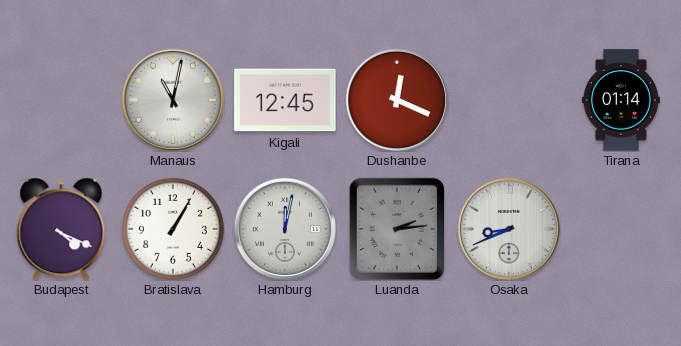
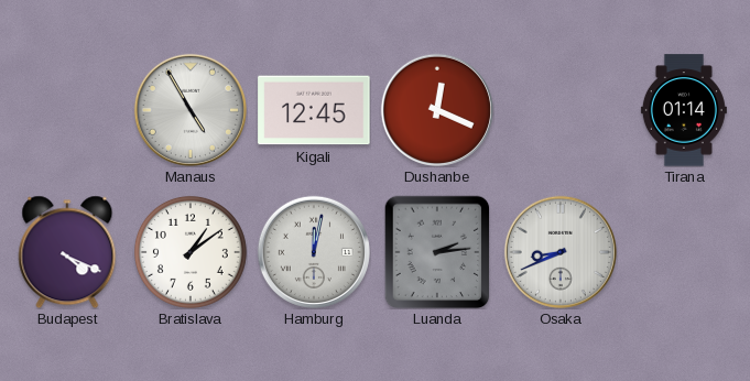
Manaus: 11:02 -> 4:55
Bratislava: 1:05 -> 1:09
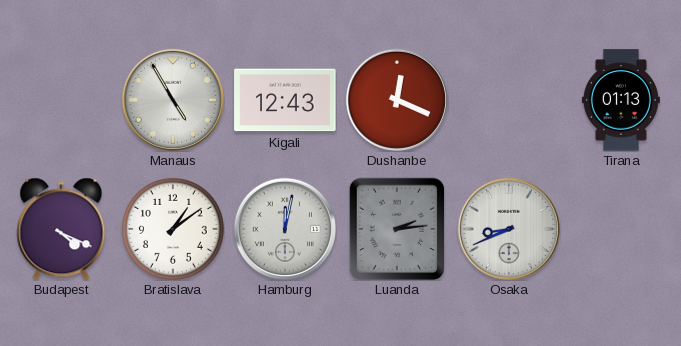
Kigali: 12:45 -> 12:43
Tirana: 01:14 -> 01:13
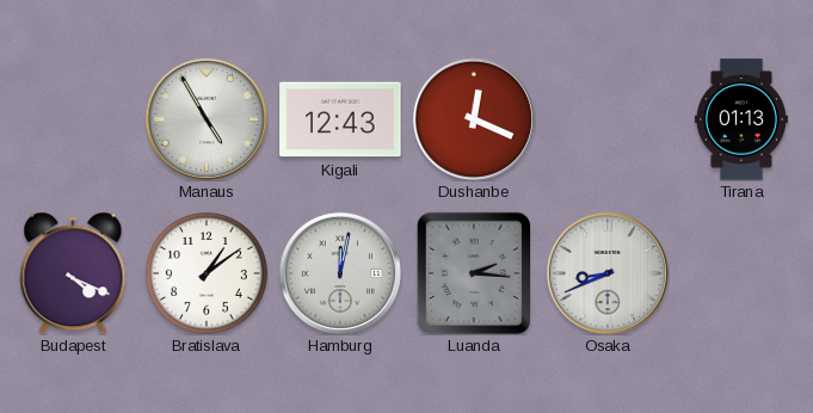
Luanda: 2:14 -> 2:16
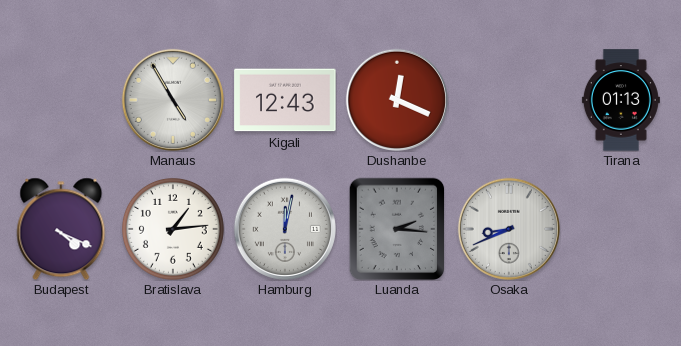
Bratislava: 1:09 -> 1:14
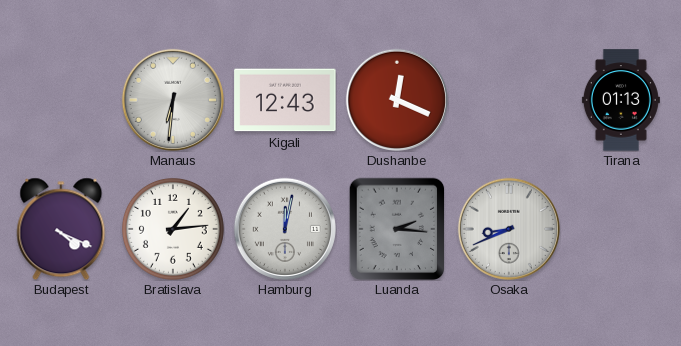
Manaus: 4:55 -> 6:31
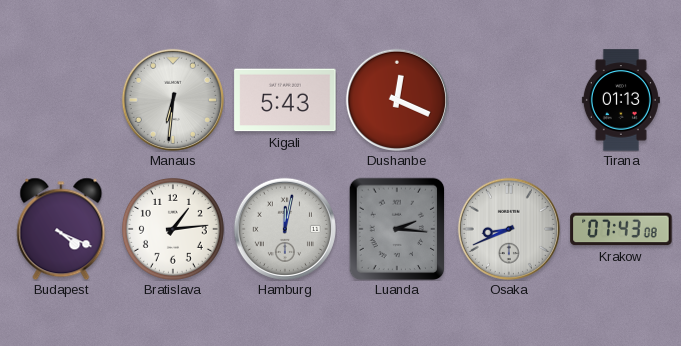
Kigali: 12:43 -> 5:43
Krakow: none -> 07:43
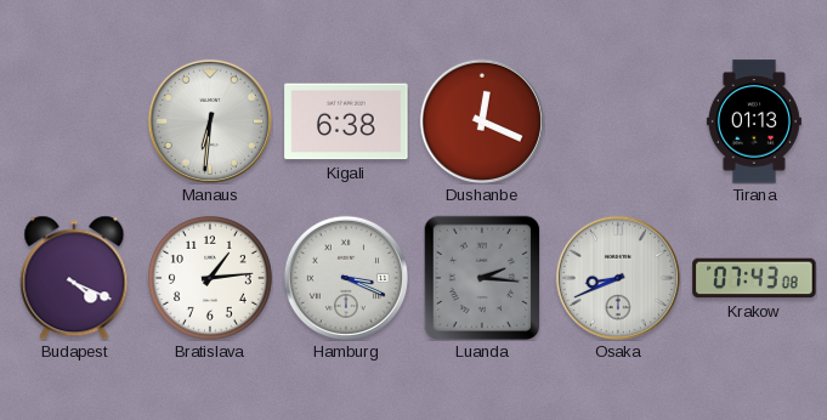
Kigali: 5:43 -> 6:38
Hamburg: 12:02 -> 3:19
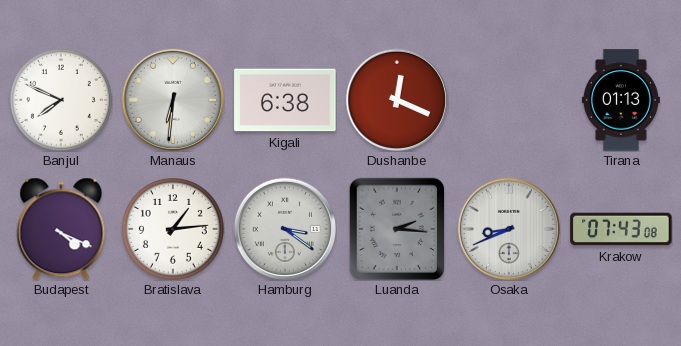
Banjul: none -> 7:49
Hamburg: 3:19 -> 3:21
